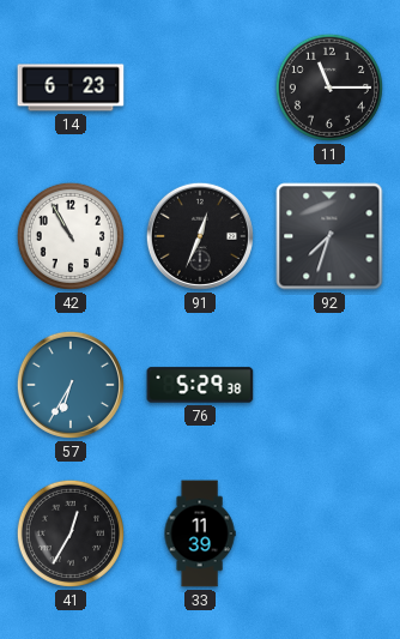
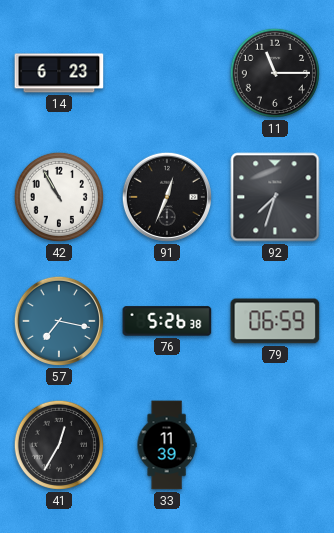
57: 6:35 -> 7:17
76: 5:29 -> 5:26
79: none -> 06:59
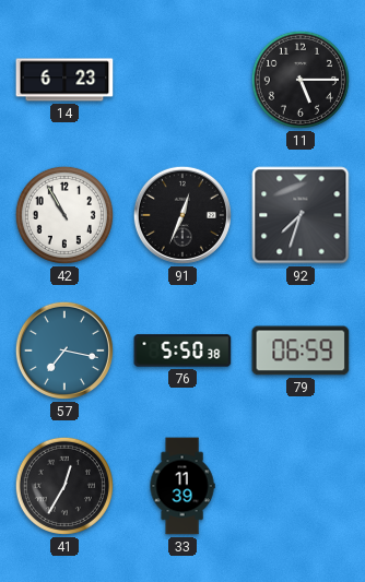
11: 11:15 -> 5:15
76: 5:26 -> 5:50
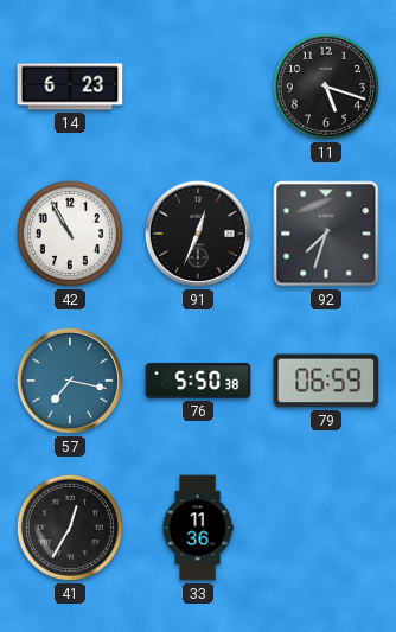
11: 5:15 -> 5:18
33: 11:39 -> 11:36
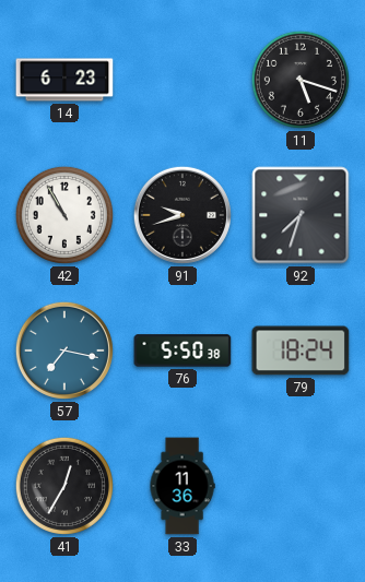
91: 12:34 -> 9:42
79: 06:59 -> 18:24
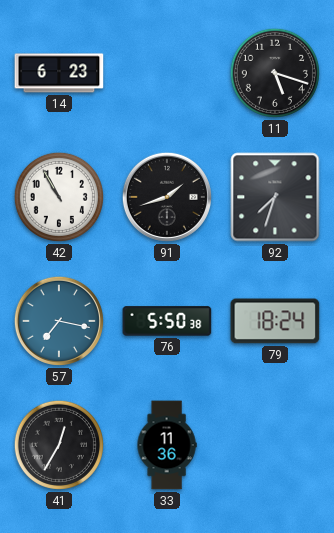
91: 9:42 -> 1:42
